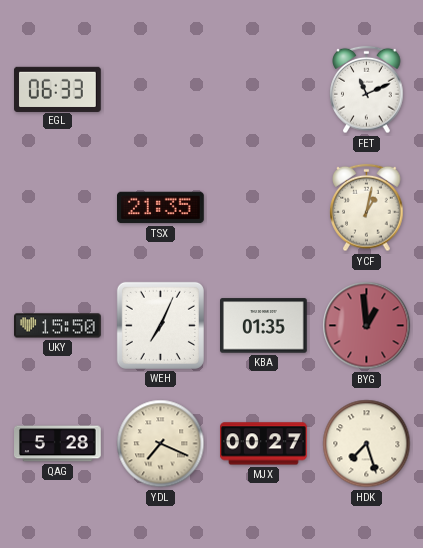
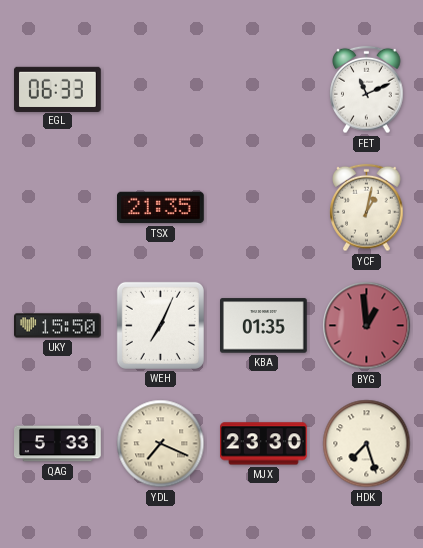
QAG: 5:28 -> 5:33
MJX: 00:27 -> 23:30
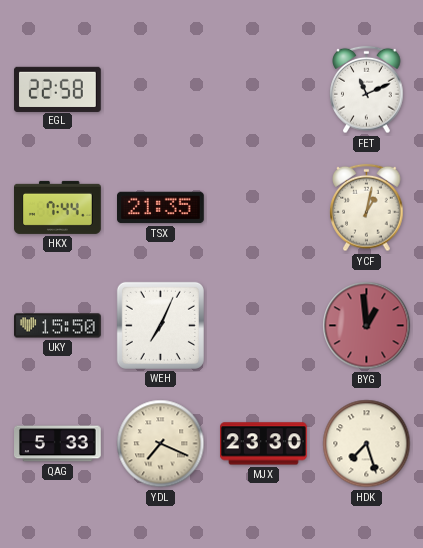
EGL: 06:33 -> 22:58
HKX: none -> 7:44
KBA: 01:35 -> none
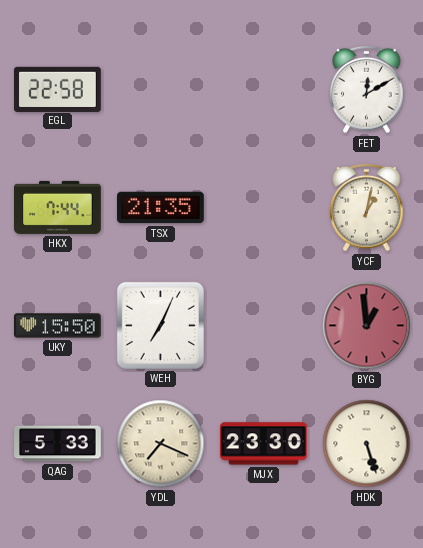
FET: 11:11 -> 12:10
HDK: 7:27 -> 5:27
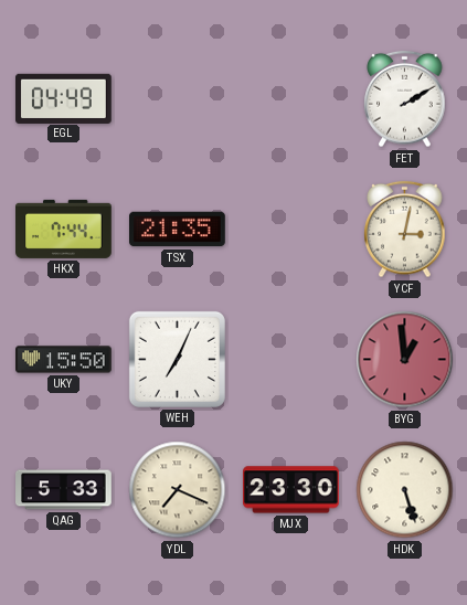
EGL: 22:58 -> 04:49
FET: 12:10 -> 2:10
YCF: 1:02 -> 3:02
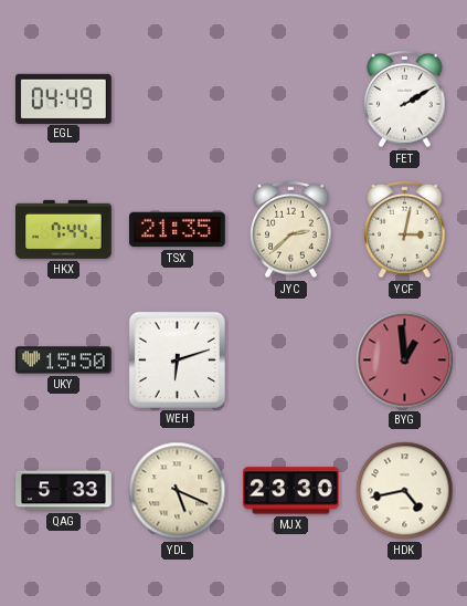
JYC: none -> 2:38
WEH: 7:04 -> 6:12
YDL: 7:19 -> 5:19
HDK: 5:27 -> 4:43
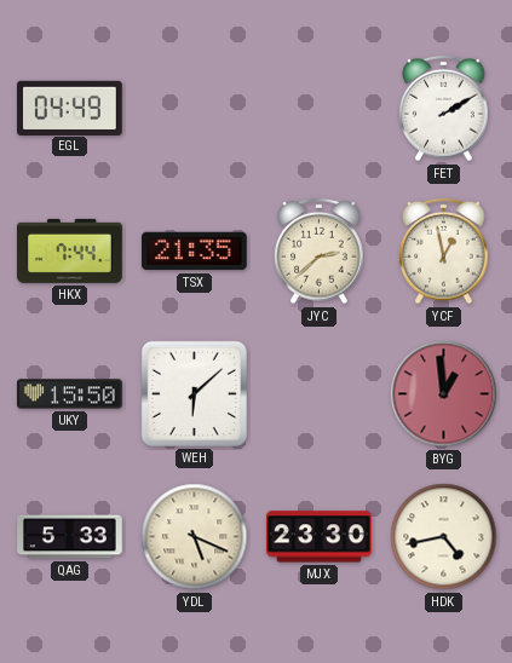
YCF: 3:02 -> 12:58
WEH: 6:12 -> 6:08
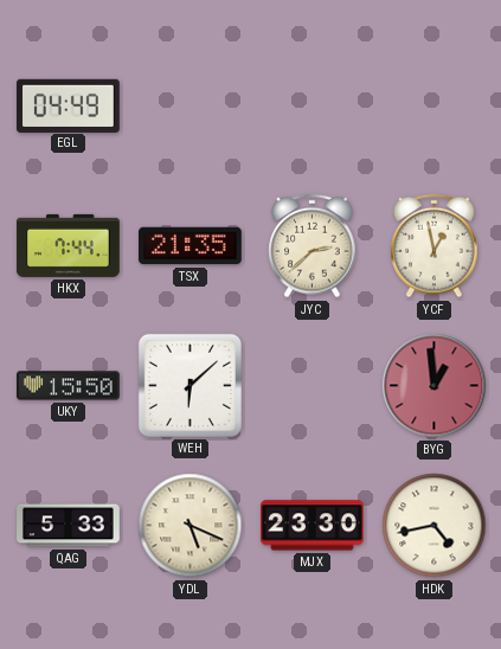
FET: 2:10 -> none
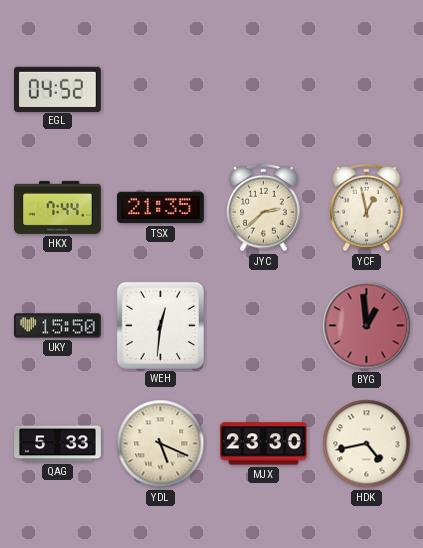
EGL: 04:49 -> 04:52
WEH: 6:08 -> 12:31
